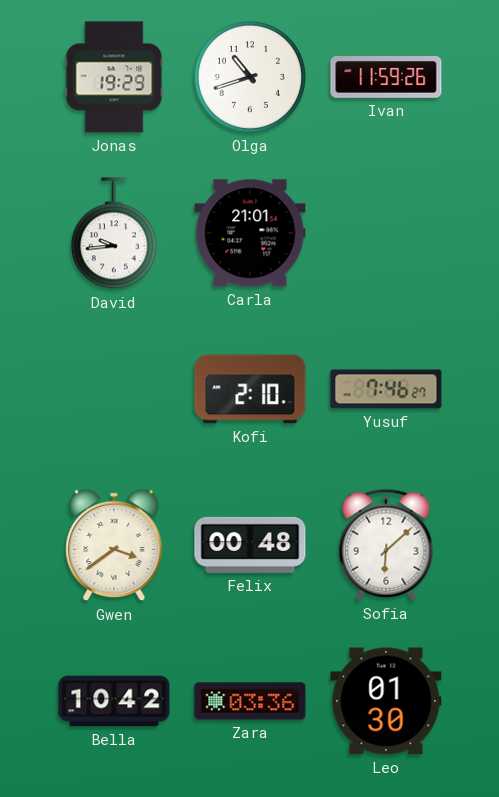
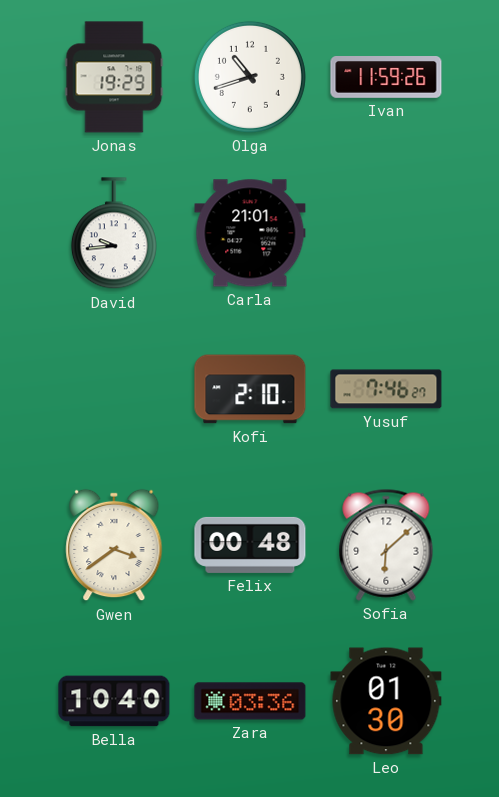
Bella: 10:42 -> 10:40
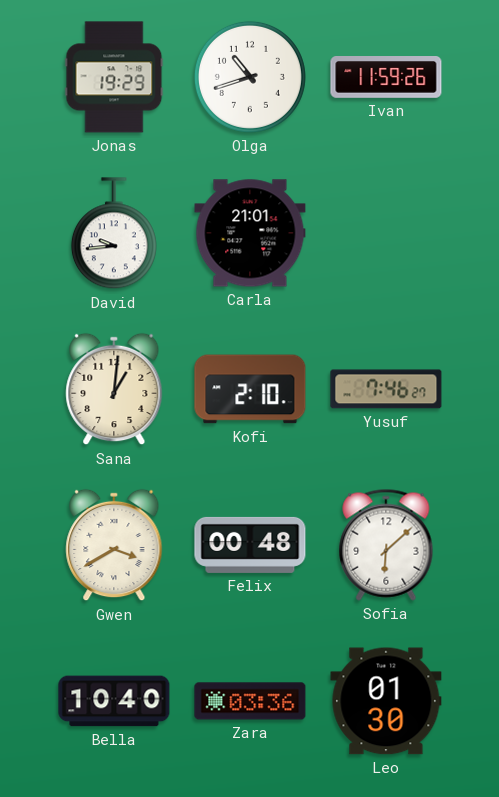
Sana: none -> 1:01
Gwen: 3:39 -> 3:40
